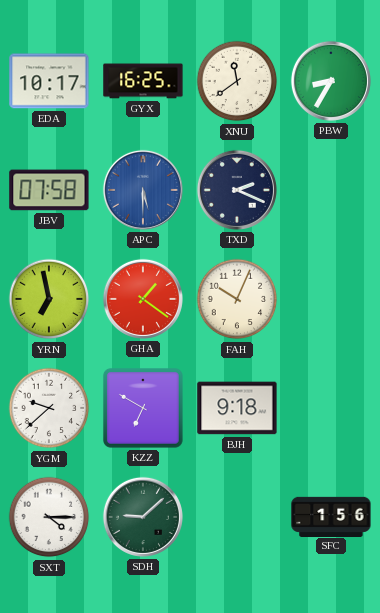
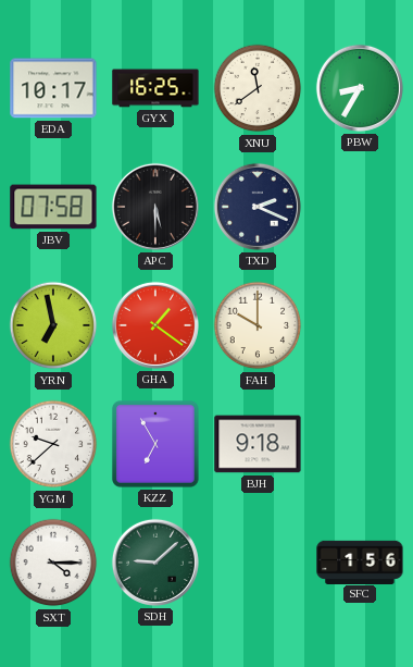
APC dial: blue -> black
FAH: 10:04 -> 10:00
KZZ: 6:50 -> 6:55
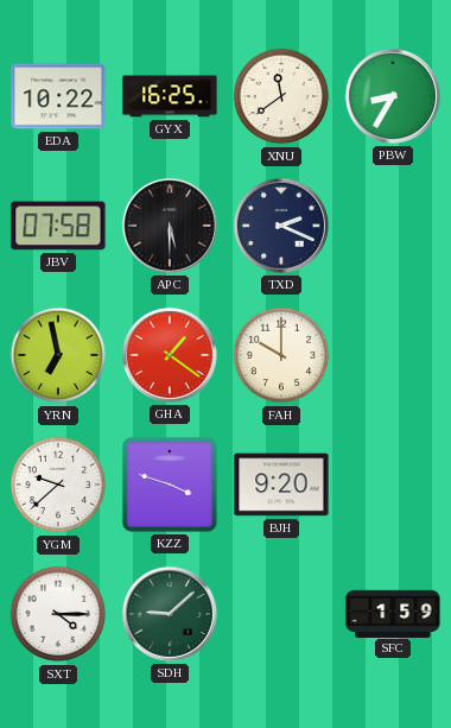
EDA: 10:17 -> 10:22
KZZ: 6:55 -> 3:48
BJH: 9:18 -> 9:20
SFC: 1:56 -> 1:59
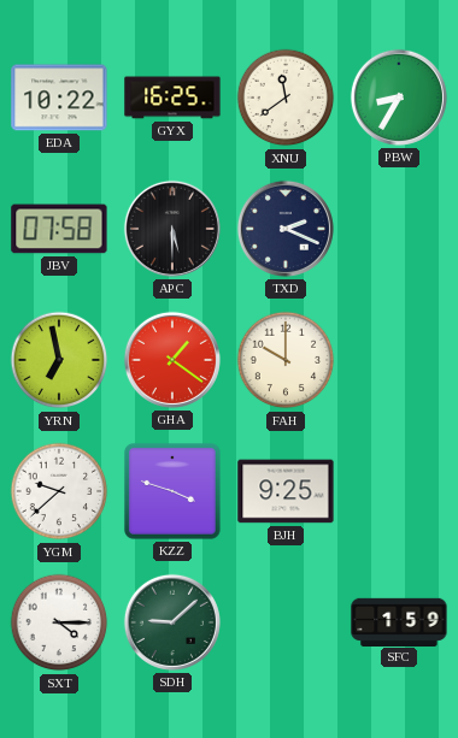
BJH: 9:20 -> 9:25
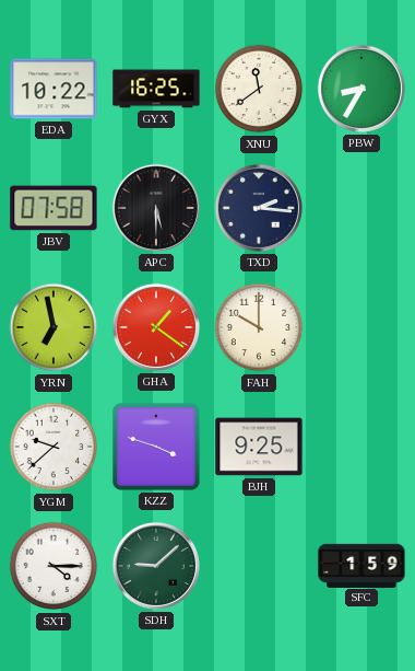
TXD: 2:19 -> 2:16
